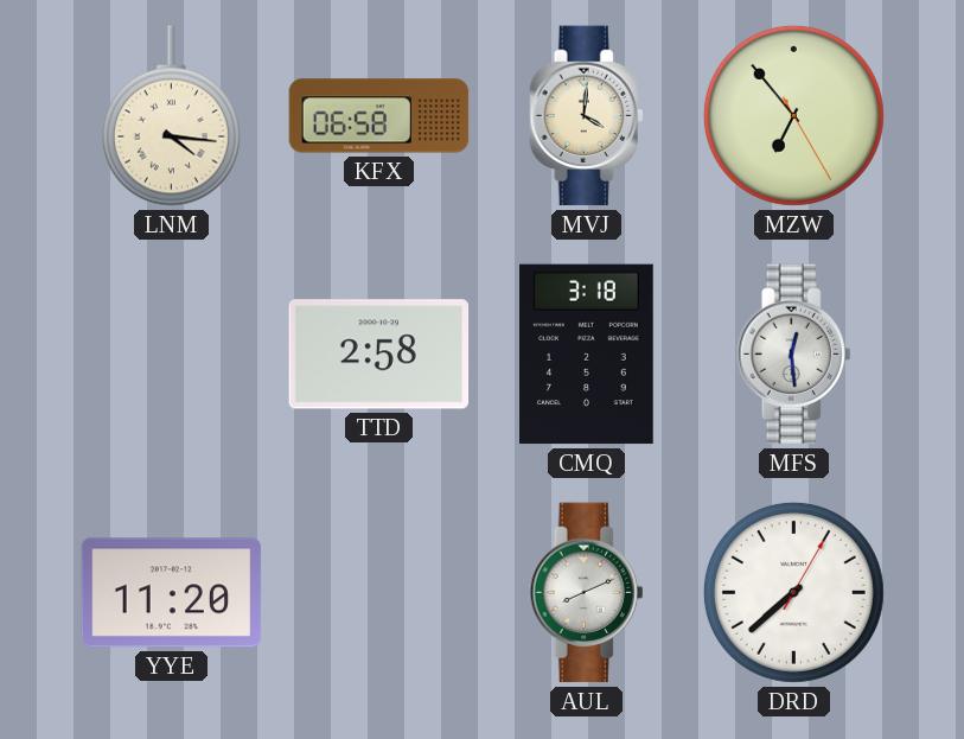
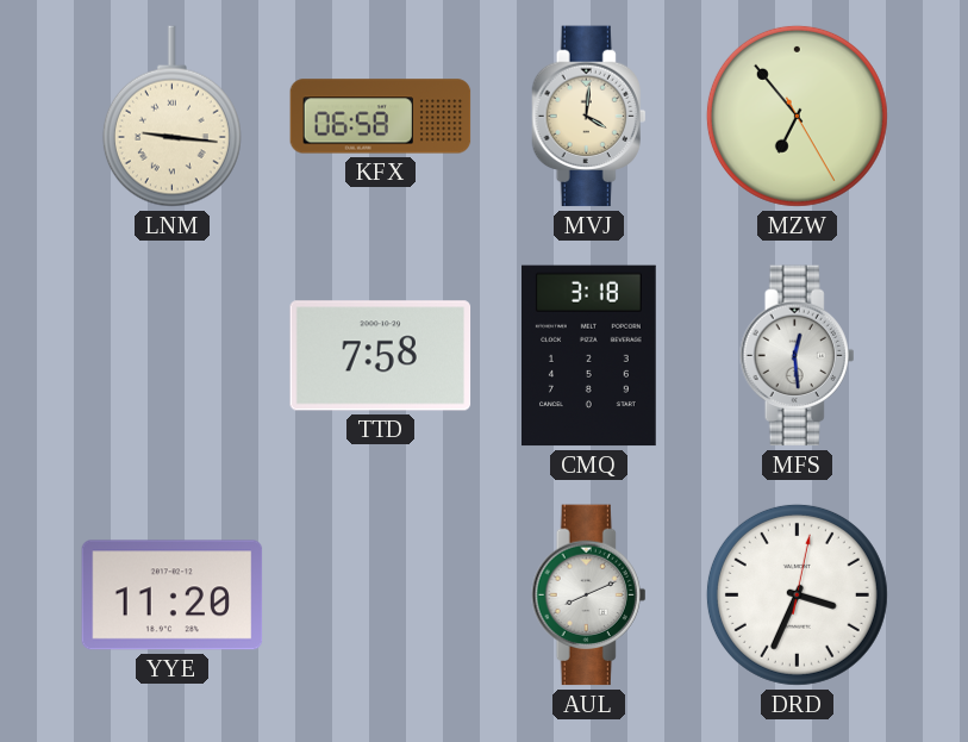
LNM: 4:16 -> 9:16
TTD: 2:58 -> 7:58
DRD: 7:38 -> 3:34
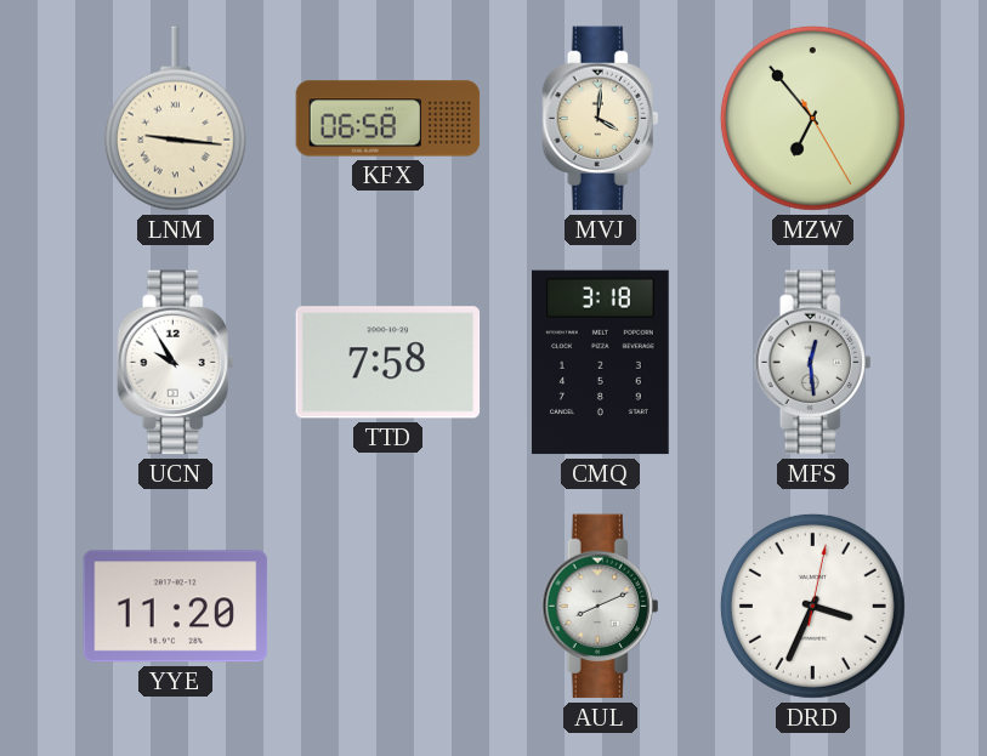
UCN: none -> 9:55
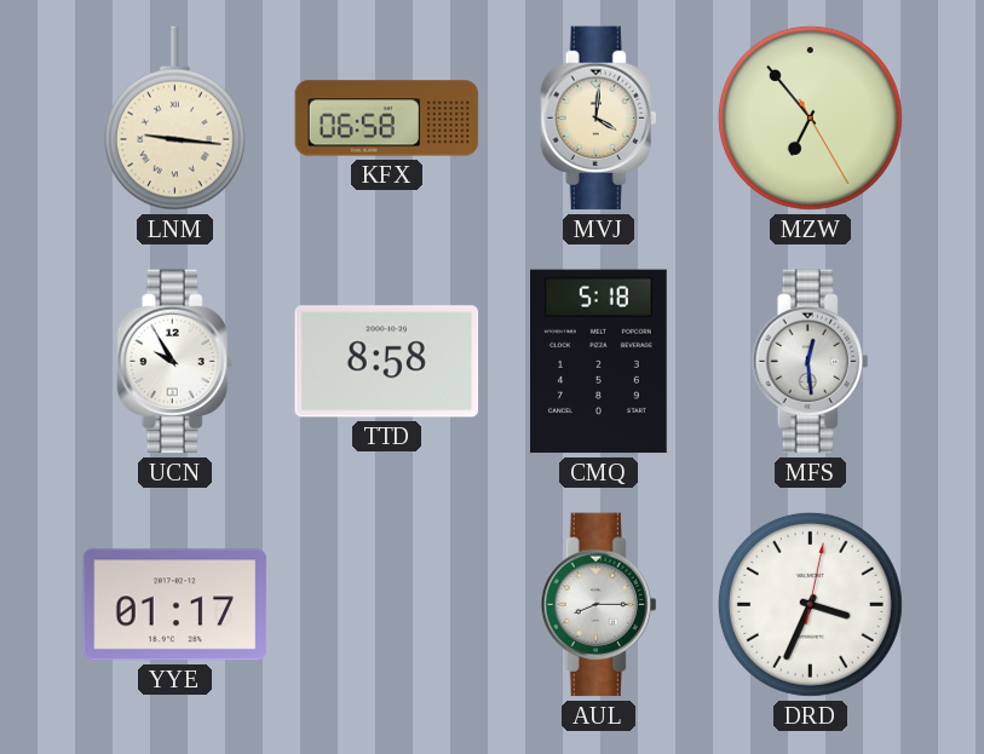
TTD: 7:58 -> 8:58
CMQ: 3:18 -> 5:18
YYE: 11:20 -> 01:17
AUL: 8:11 -> 8:15
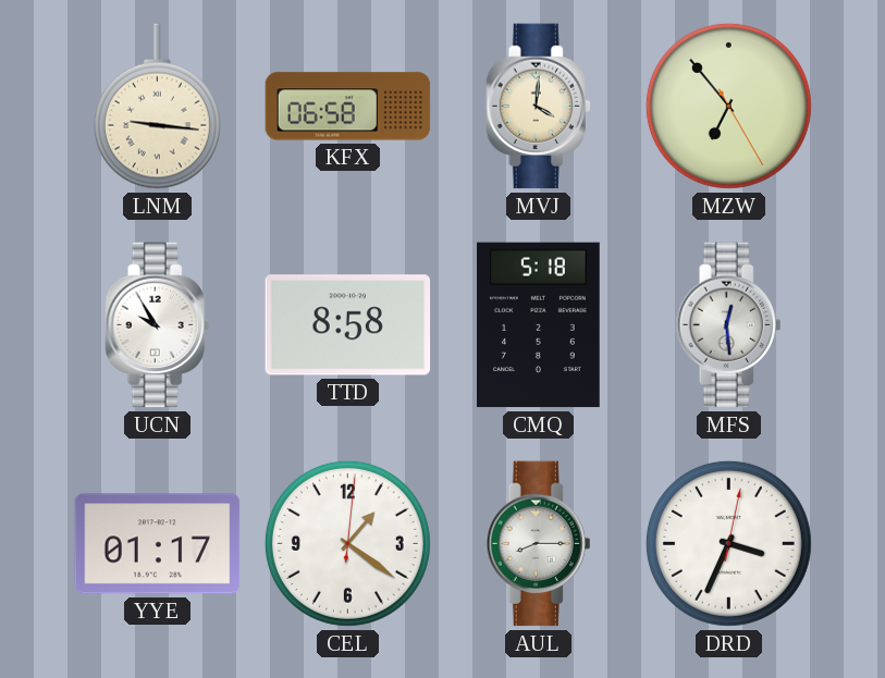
CEL: none -> 1:21
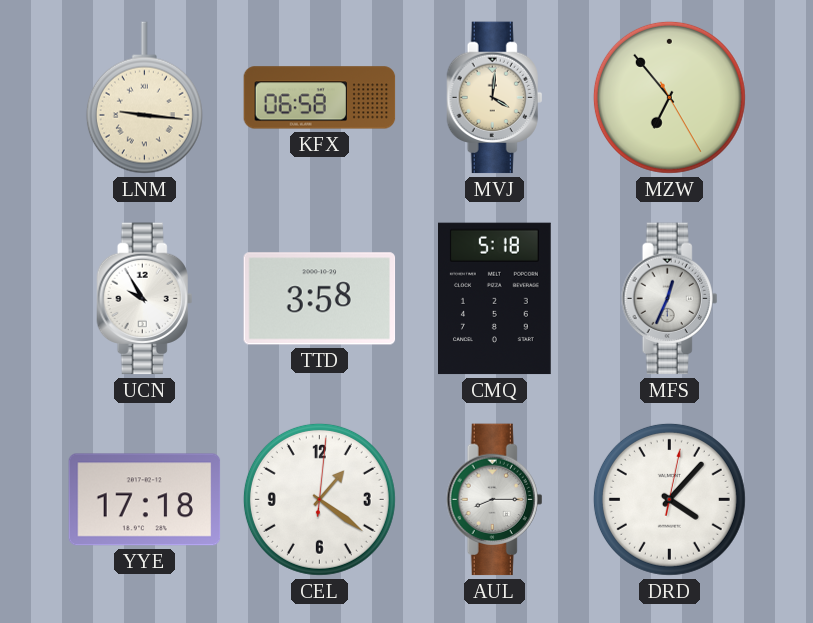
TTD: 8:58 -> 3:58
MFS: 12:29 -> 12:34
YYE: 01:17 -> 17:18
DRD: 3:34 -> 4:07
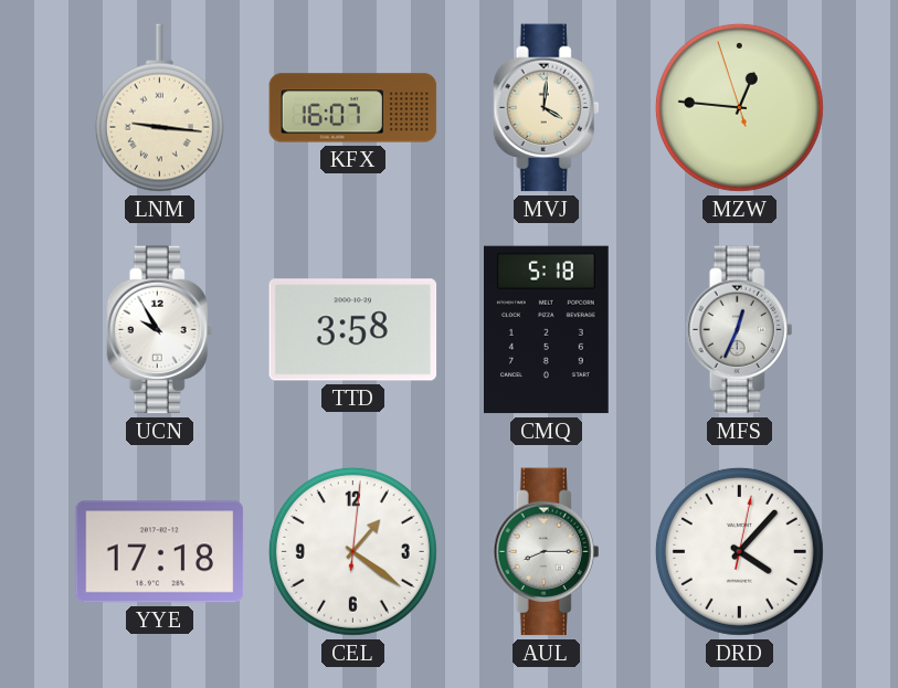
KFX: 06:58 -> 16:07
MZW: 6:53 -> 12:45
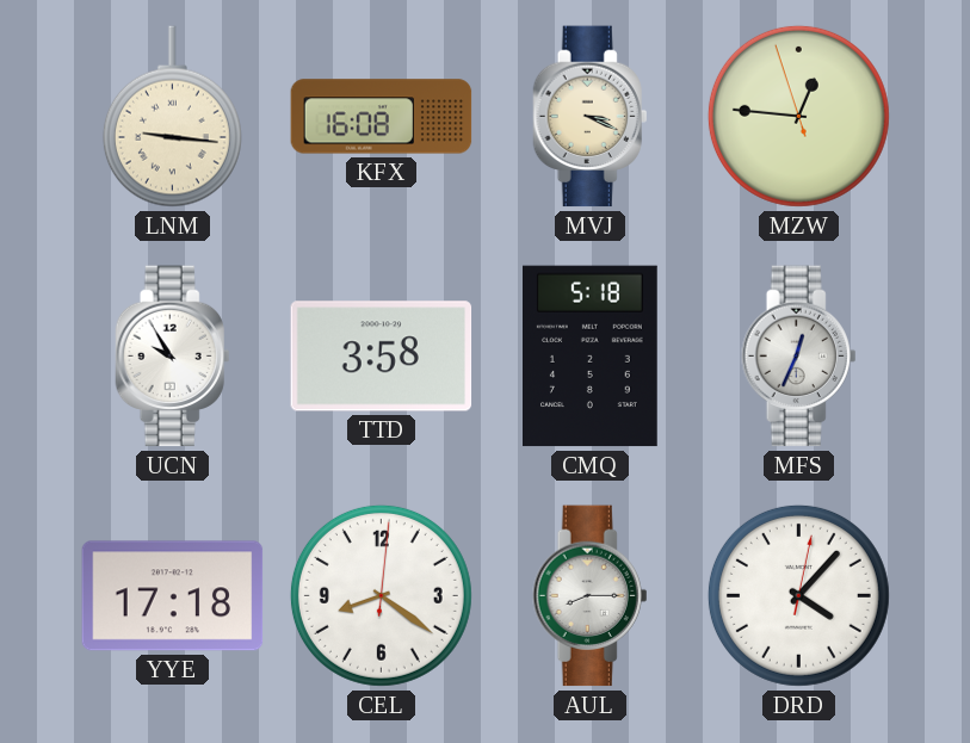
KFX: 16:07 -> 16:08
MVJ: 4:01 -> 3:19
CEL: 1:21 -> 8:21
